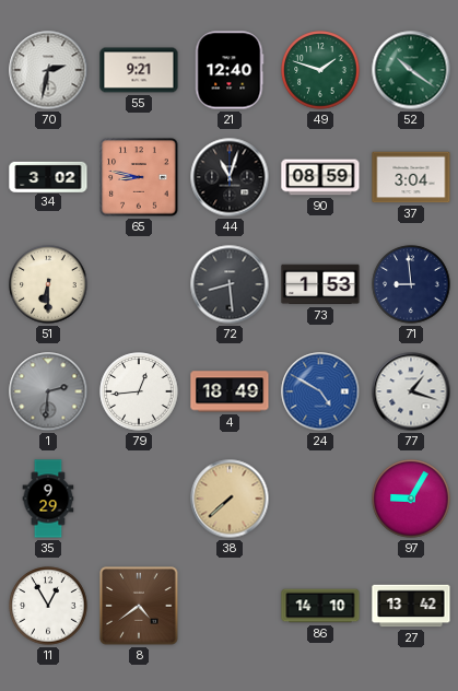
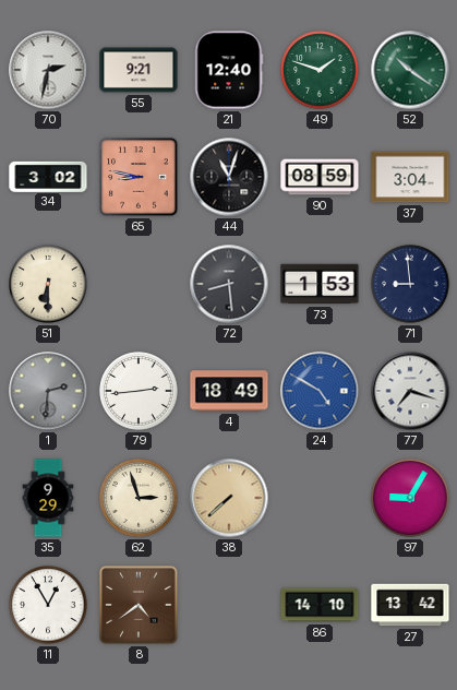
79: 12:44 -> 2:44
77: 1:18 -> 7:18
62: none -> 2:57
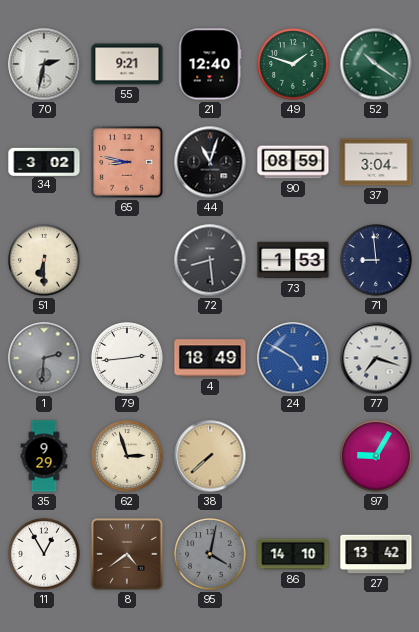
95: none -> 4:02
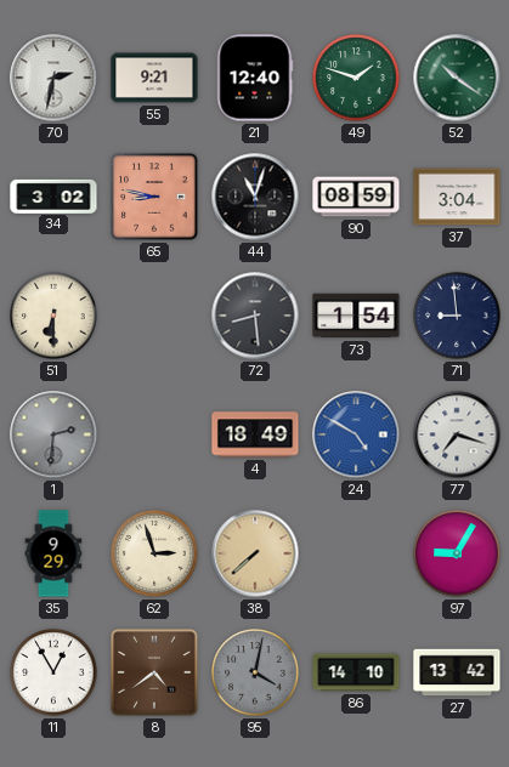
73: 1:53 -> 1:54
79: 2:44 -> none
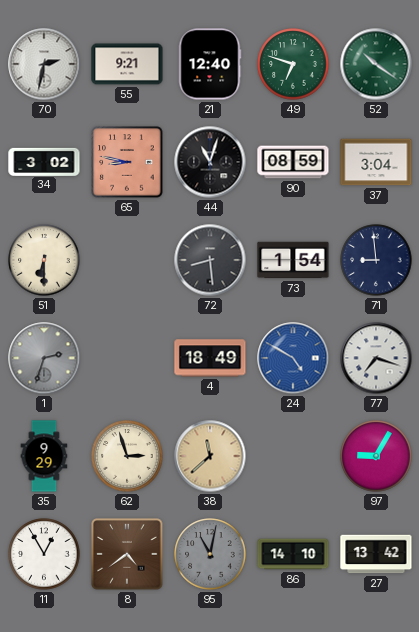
49: 1:48 -> 6:48
1: 2:31 -> 2:33
38: 7:38 -> 11:38
95: 4:02 -> 11:02
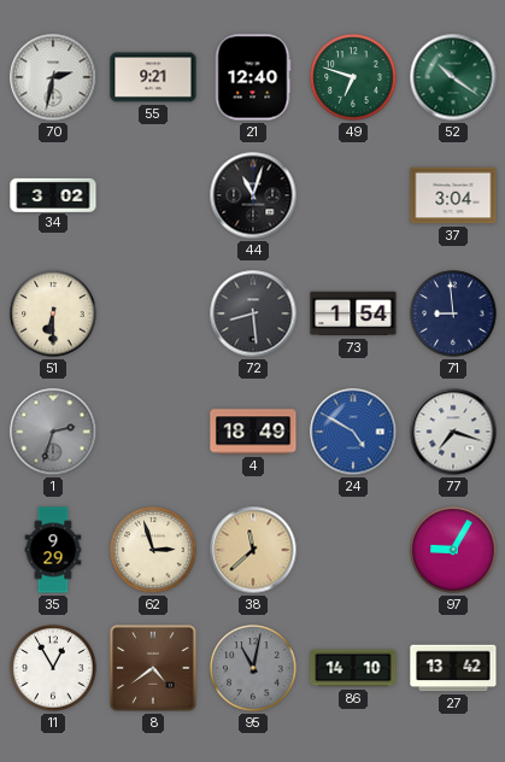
65: 8:47 -> none
90: 08:59 -> none
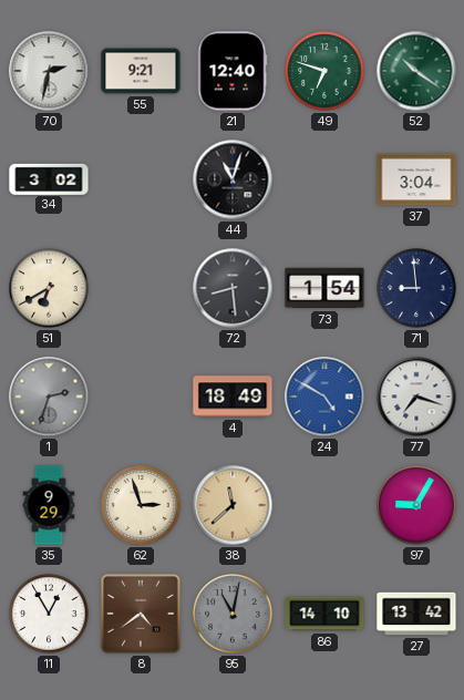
51: 6:30 -> 6:40
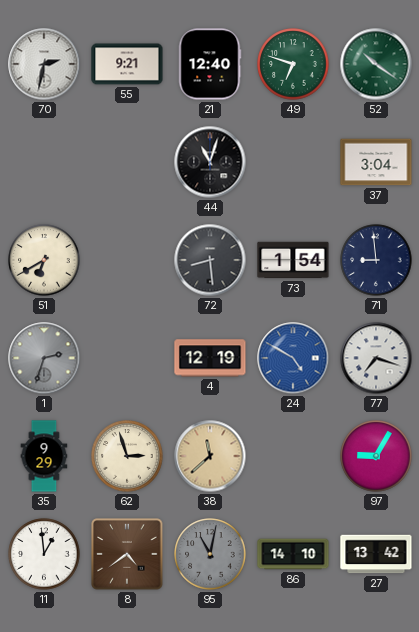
34: 3:02 -> none
4: 18:49 -> 12:19
11: 12:55 -> 12:59
